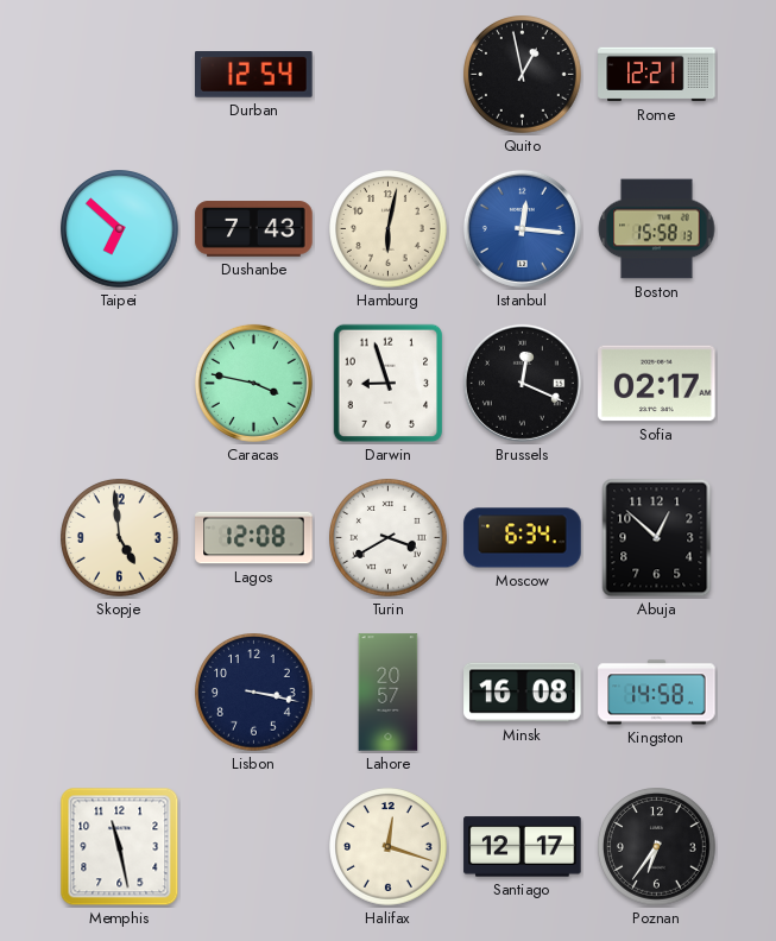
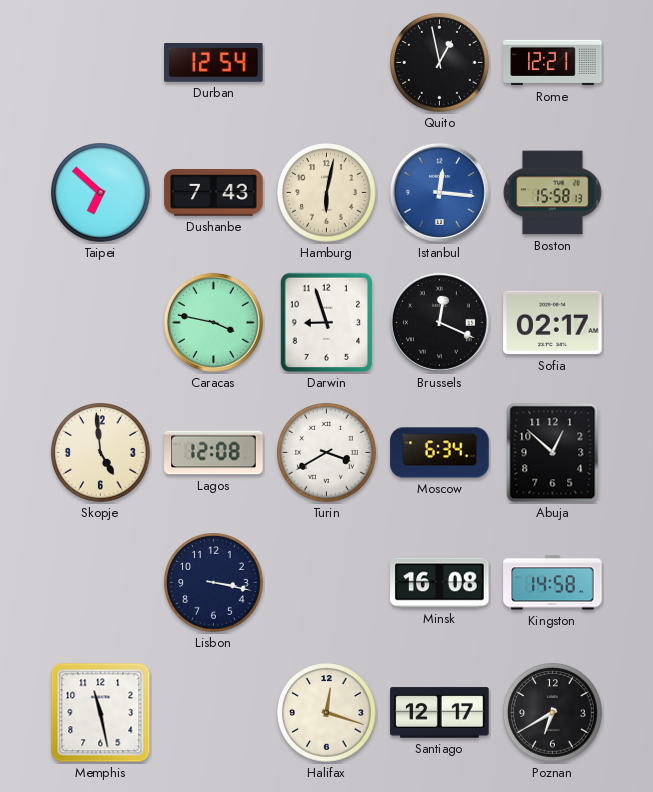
Lahore: 20:57 -> none
Poznan: 6:36 -> 6:40
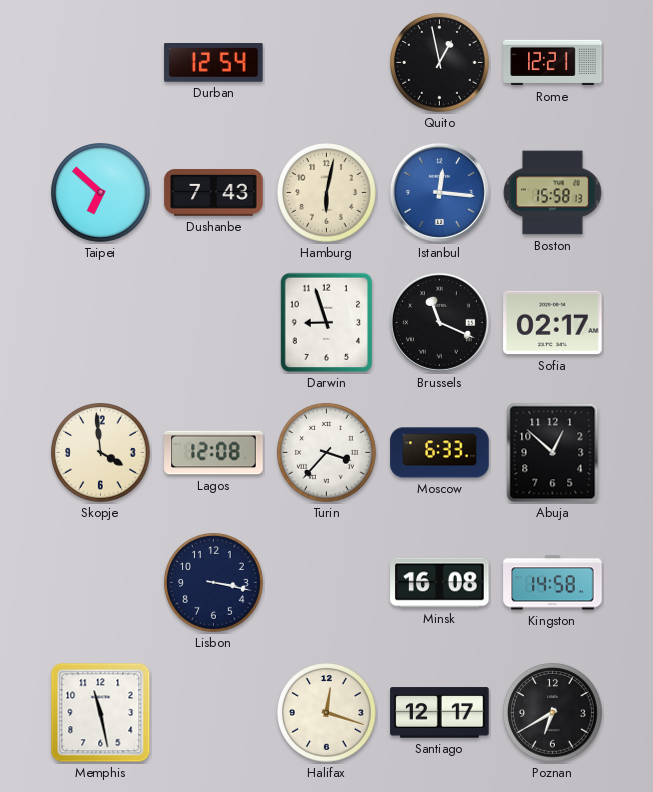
Caracas: 3:47 -> none
Brussels: 12:19 -> 11:19
Skopje: 4:59 -> 3:59
Turin: 3:40 -> 3:37
Moscow: 6:34 -> 6:33
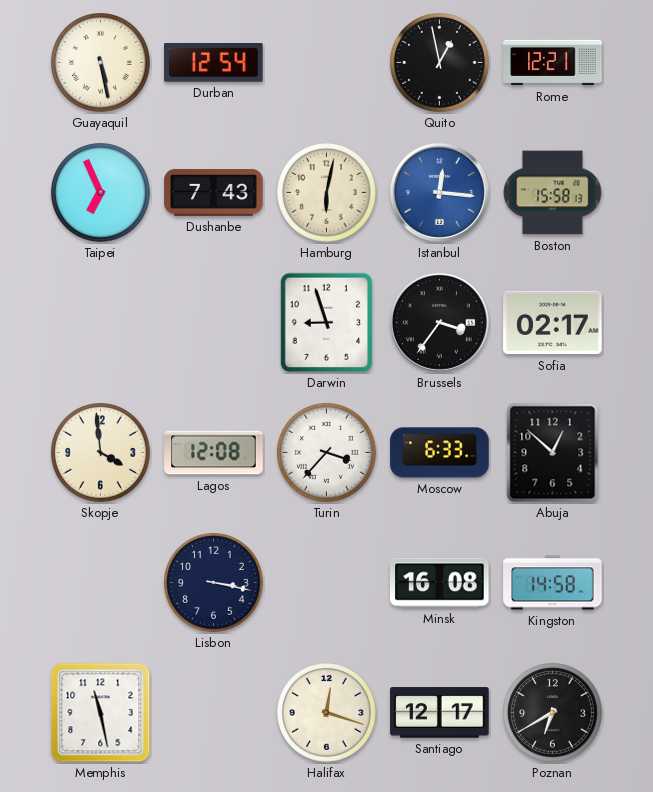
Guayaquil: none -> 5:28
Taipei: 6:52 -> 6:56
Brussels: 11:19 -> 3:36
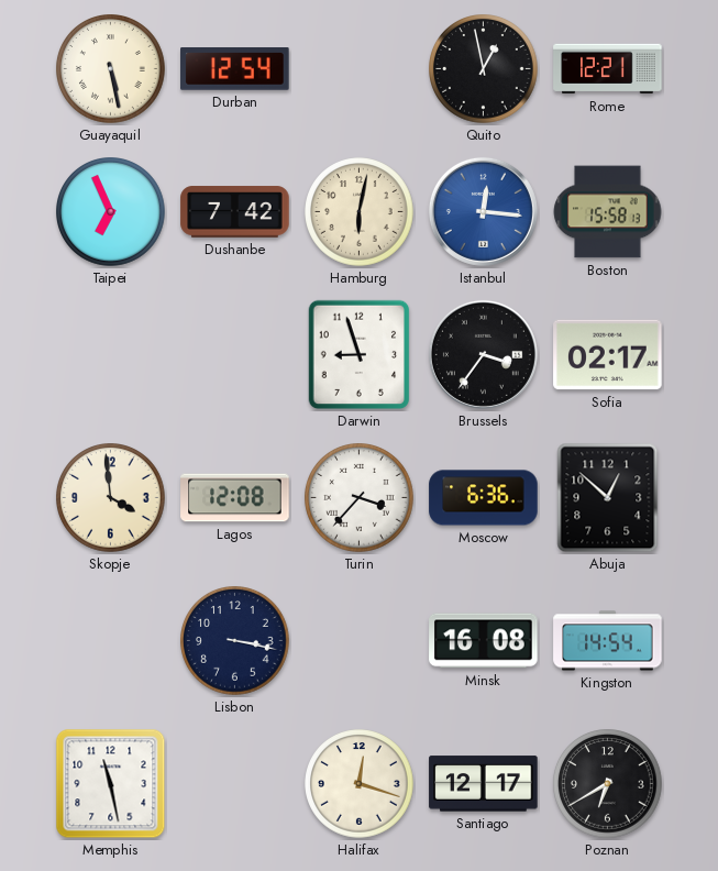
Dushanbe: 7:43 -> 7:42
Moscow: 6:33 -> 6:36
Kingston: 14:58 -> 14:54
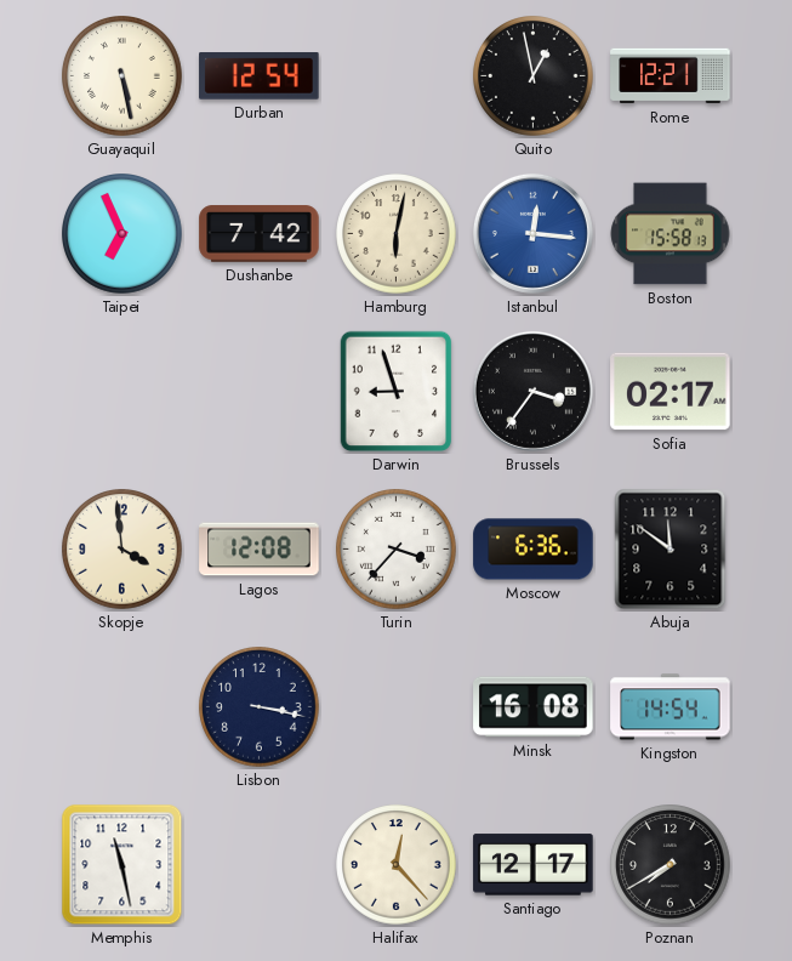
Abuja: 12:52 -> 11:51
Halifax: 12:18 -> 12:23
Poznan: 6:40 -> 7:40
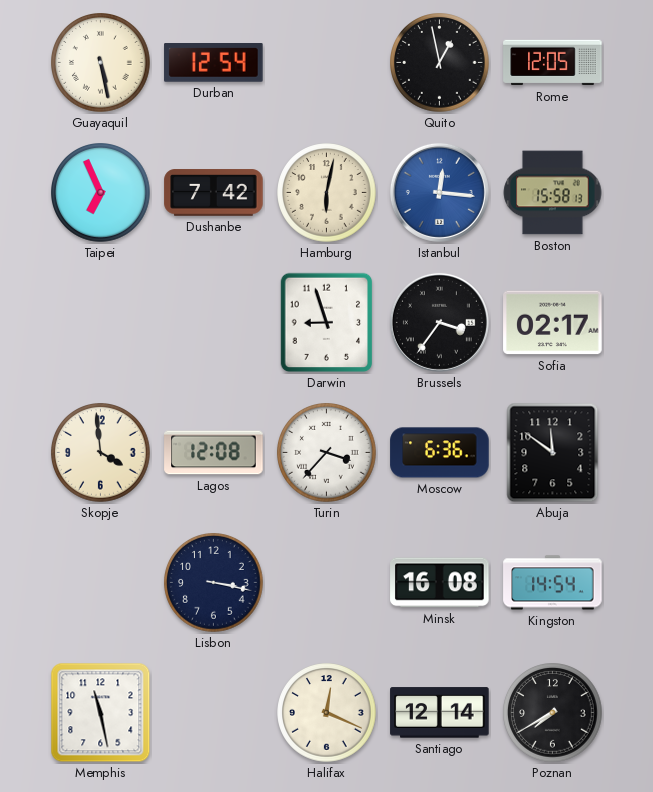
Rome: 12:21 -> 12:05
Halifax: 12:23 -> 12:19
Santiago: 12:17 -> 12:14
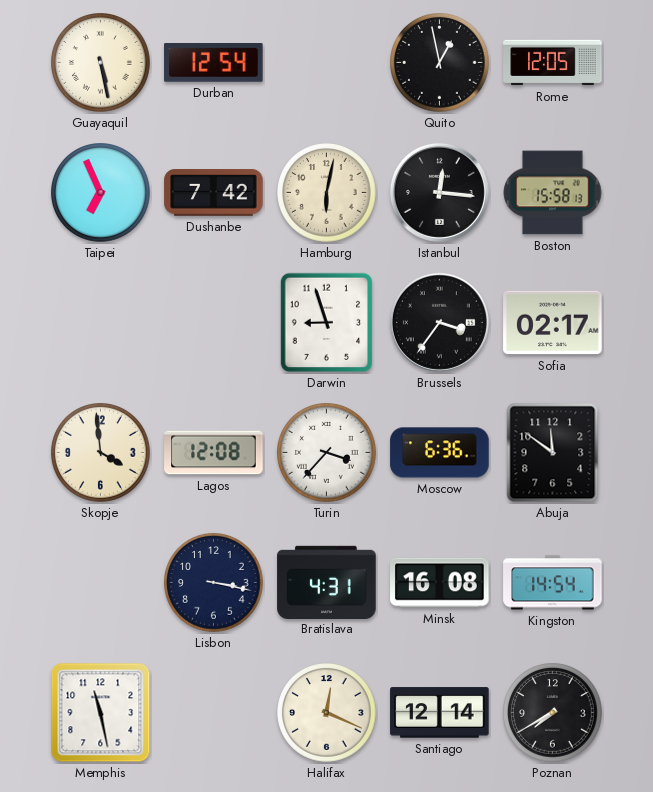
Istanbul dial: blue -> black
Bratislava: none -> 4:31
